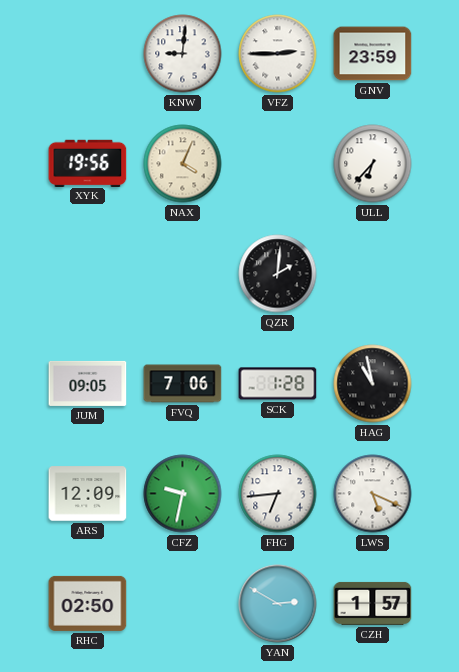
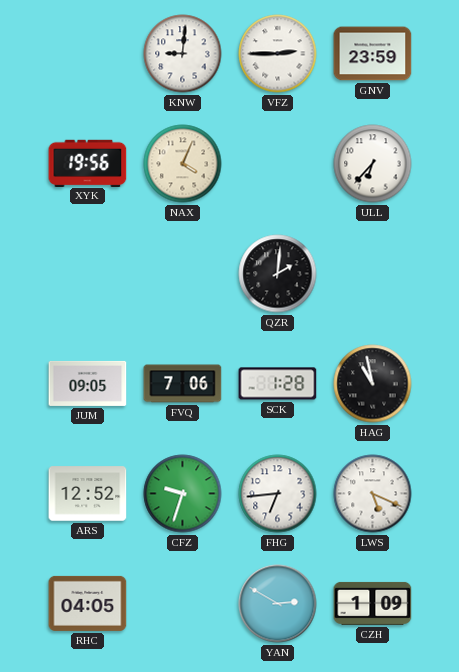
ARS: 12:09 -> 12:52
CFZ: 9:32 -> 9:33
RHC: 02:50 -> 04:05
CZH: 1:57 -> 1:09
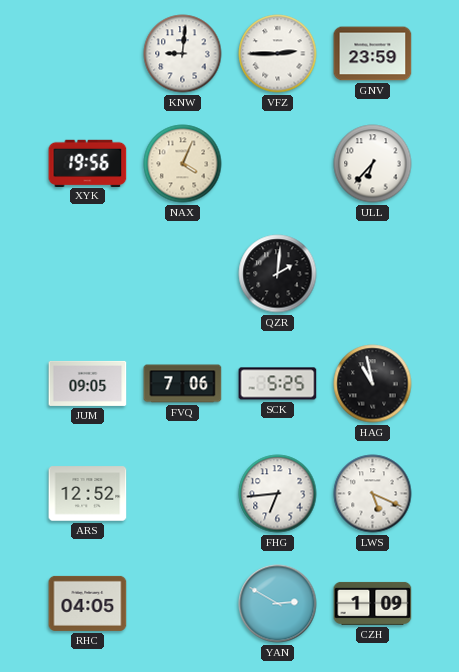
SCK: 1:28 -> 5:25
CFZ: 9:33 -> none
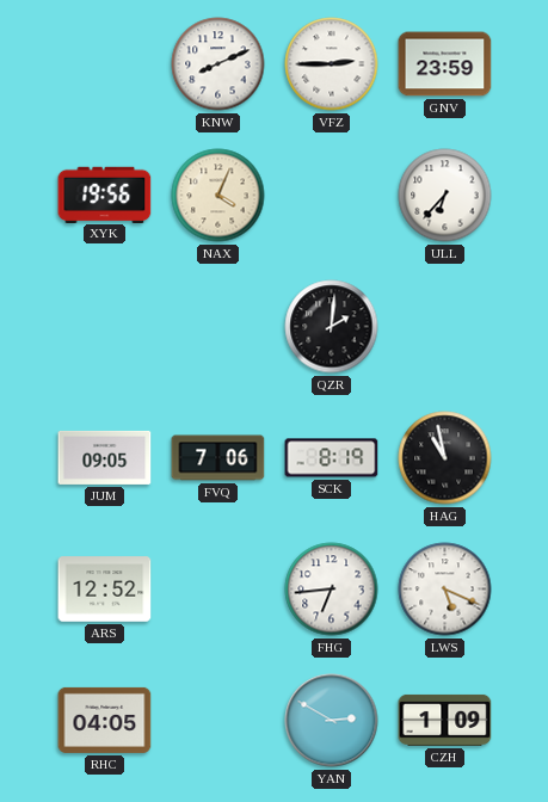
KNW: 9:01 -> 8:11
SCK: 5:25 -> 8:19
